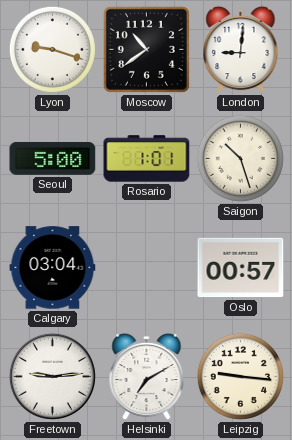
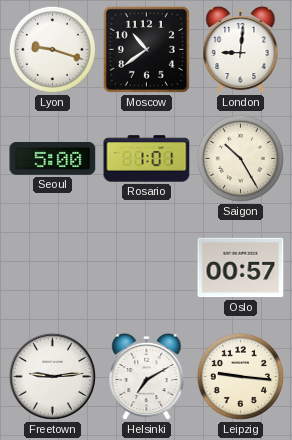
Saigon: 10:27 -> 10:25
Calgary: 03:04 -> none
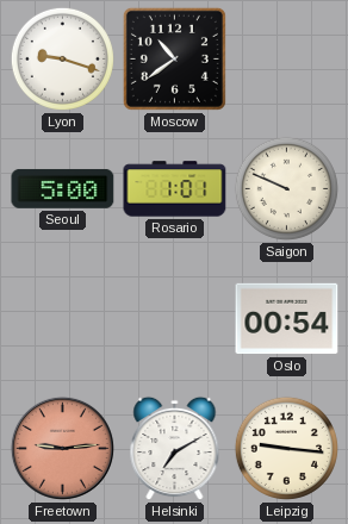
London: 9:01 -> none
Saigon: 10:25 -> 9:49
Oslo: 00:57 -> 00:54
Freetown dial: white -> salmon
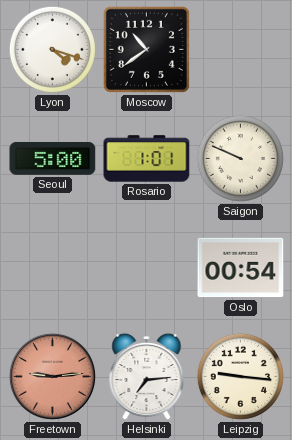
Lyon: 9:18 -> 4:18
Helsinki: 7:10 -> 7:14
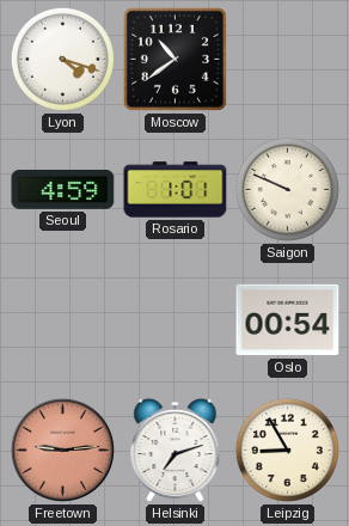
Seoul: 5:00 -> 4:59
Helsinki: 7:14 -> 7:12
Leipzig: 9:16 -> 8:55
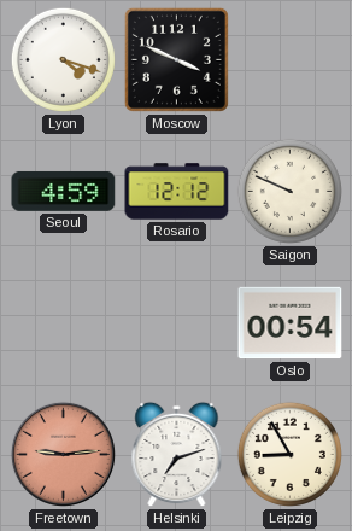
Moscow: 10:39 -> 3:49
Rosario: 1:01 -> 12:12
